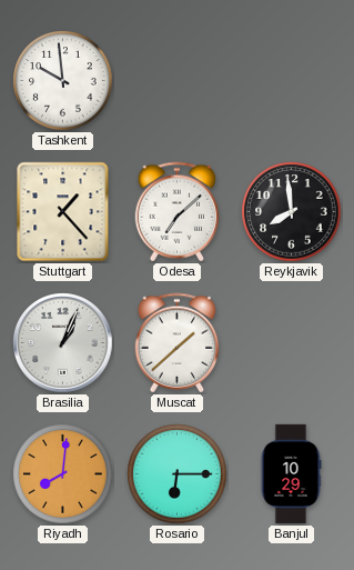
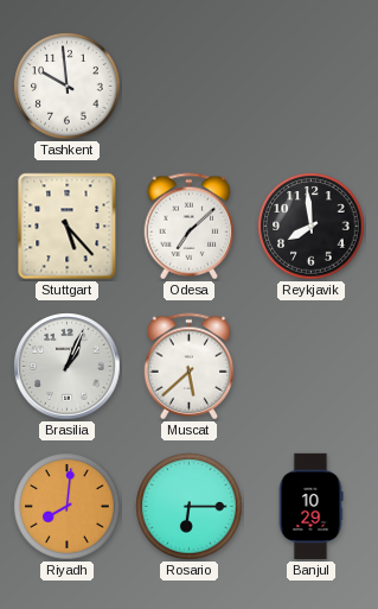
Stuttgart: 1:23 -> 5:23
Muscat: 1:38 -> 5:38
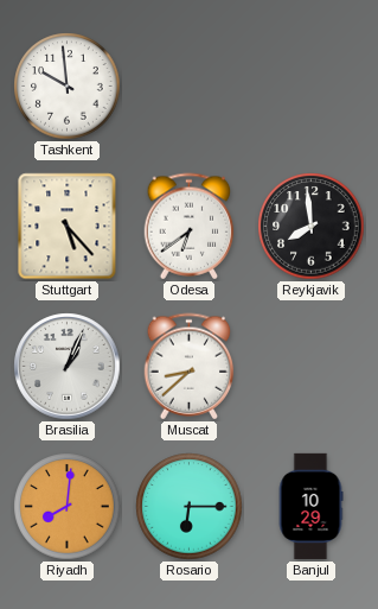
Odesa: 7:08 -> 6:39
Muscat: 5:38 -> 8:38
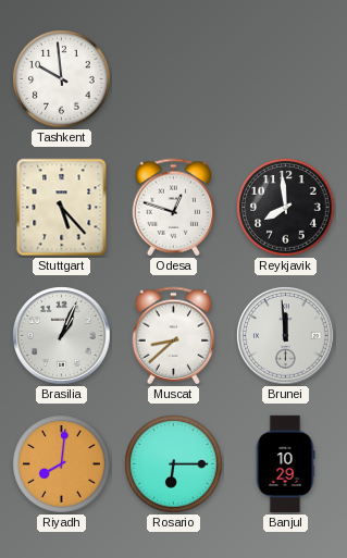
Odesa: 6:39 -> 12:48
Brunei: none -> 11:59
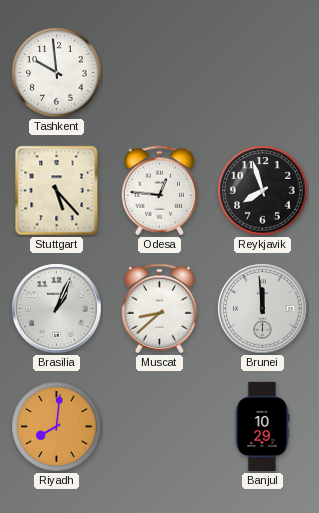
Odesa: 12:48 -> 12:46
Reykjavik: 7:59 -> 7:57
Rosario: 6:15 -> none
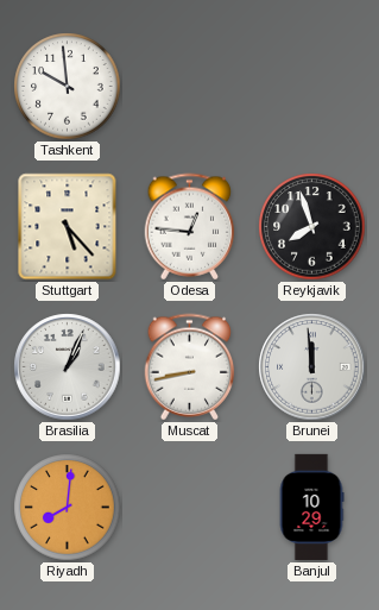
Muscat: 8:38 -> 8:43
